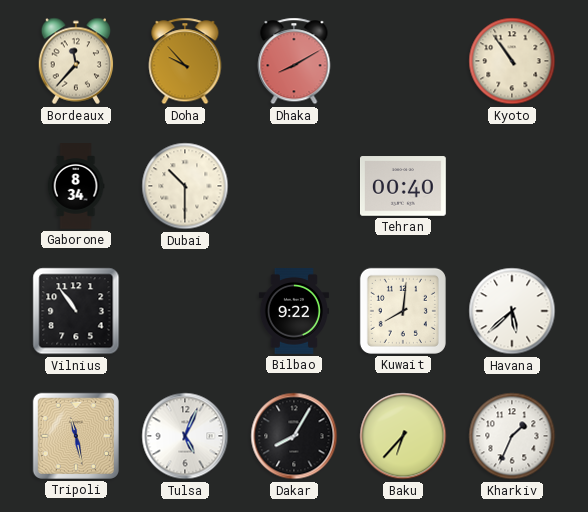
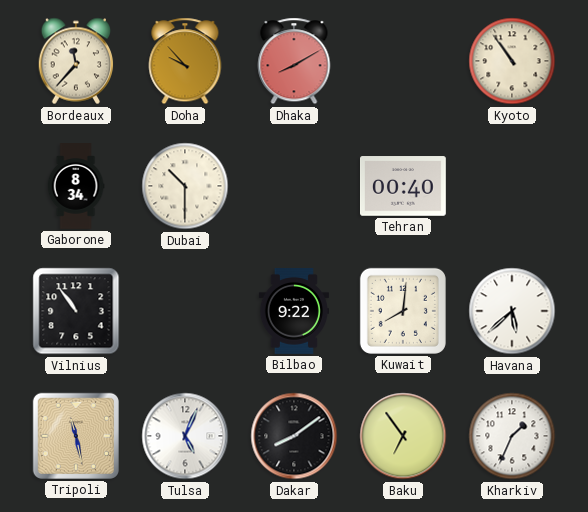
Dakar: 8:05 -> 8:09
Baku: 6:37 -> 6:54
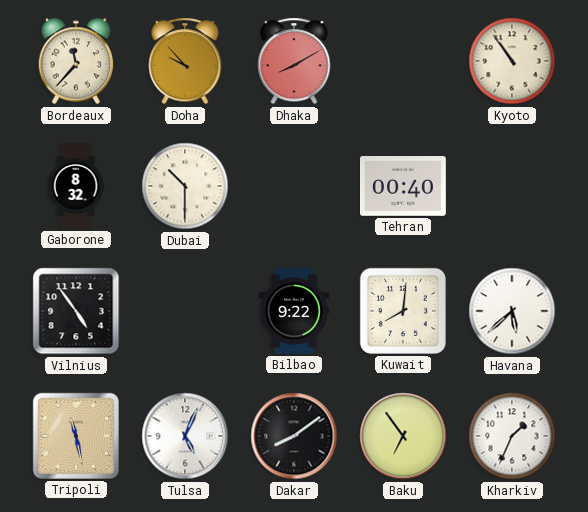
Gaborone: 8:34 -> 8:32
Vilnius: 10:54 -> 4:54
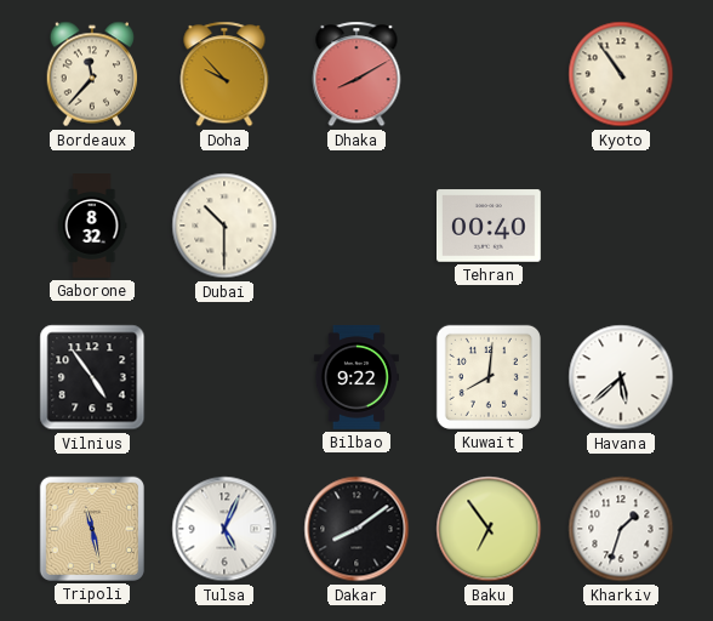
Kharkiv: 1:34 -> 1:33
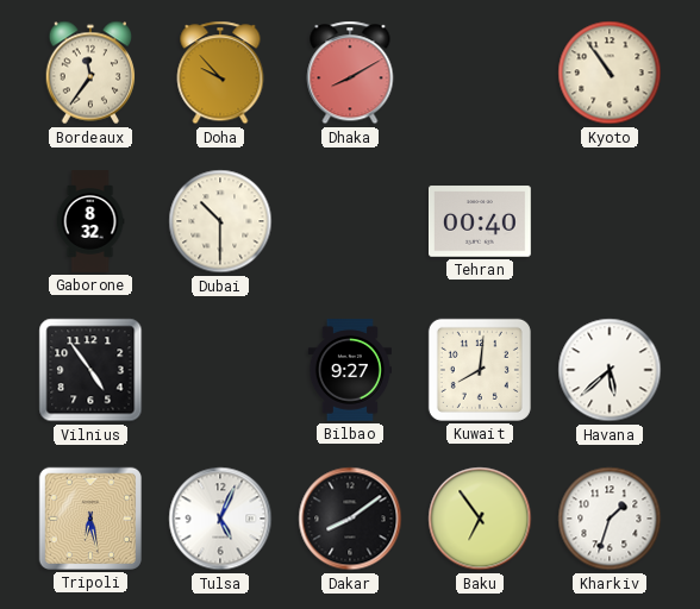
Bordeaux: 11:37 -> 11:36
Bilbao: 9:22 -> 9:27
Tripoli: 11:28 -> 6:28
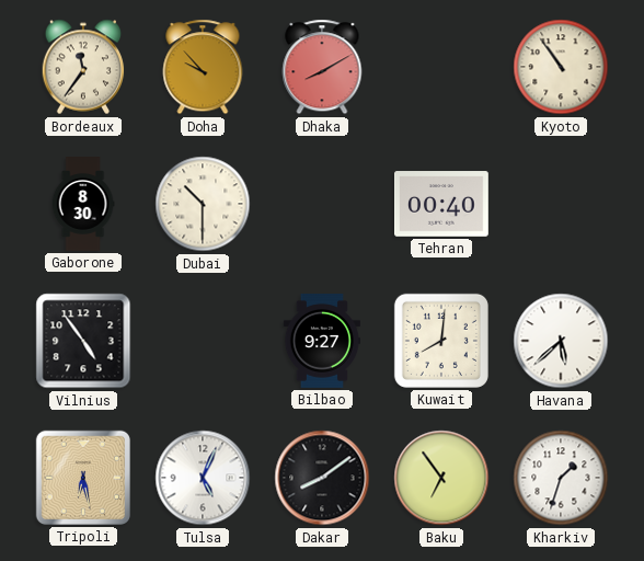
Gaborone: 8:32 -> 8:30
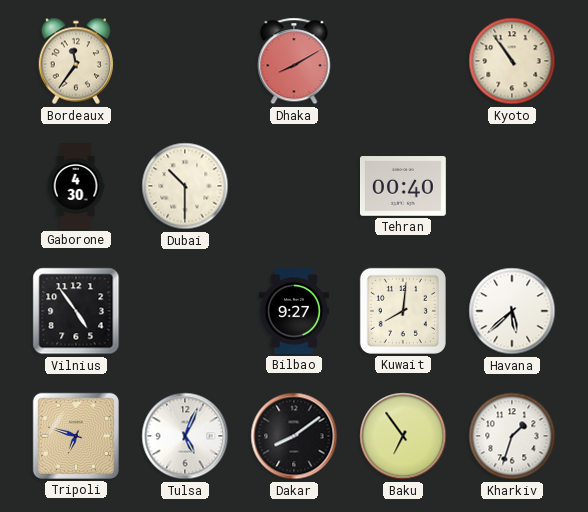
Doha: 9:53 -> none
Gaborone: 8:30 -> 4:30
Tripoli: 6:28 -> 6:48
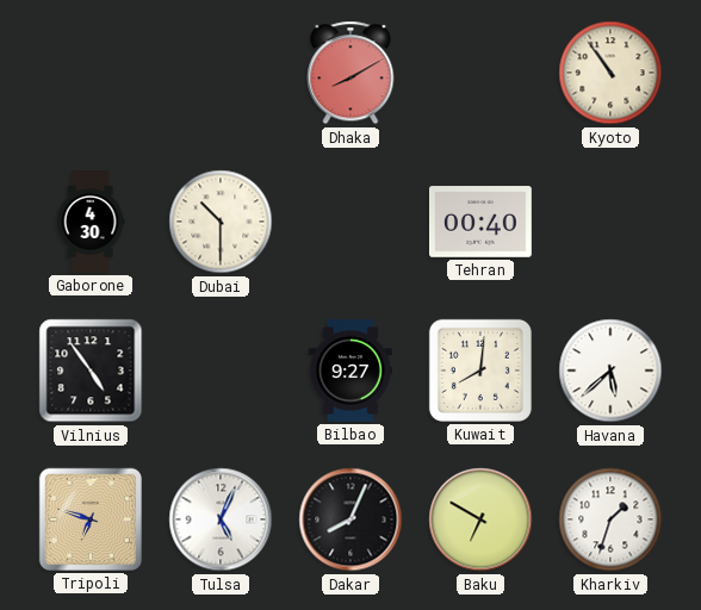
Bordeaux: 11:36 -> none
Dakar: 8:09 -> 8:04
Baku: 6:54 -> 6:50
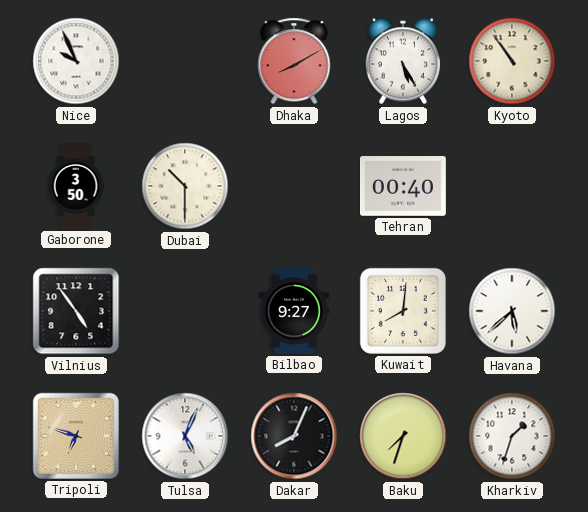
Nice: none -> 9:56
Lagos: none -> 5:25
Gaborone: 4:30 -> 3:50
Baku: 6:50 -> 7:33
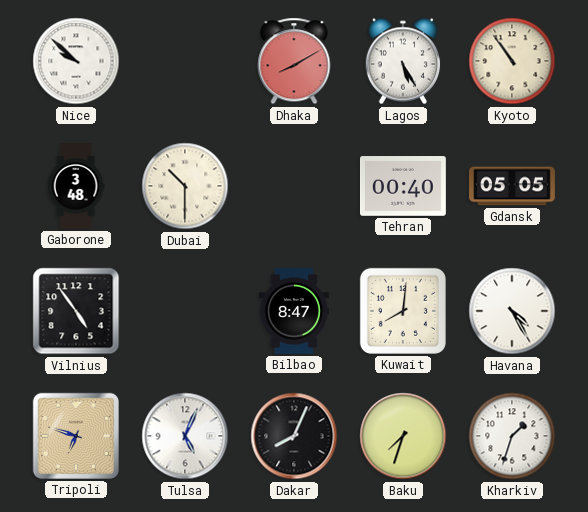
Nice: 9:56 -> 9:52
Gaborone: 3:50 -> 3:48
Gdansk: none -> 05:05
Bilbao: 9:27 -> 8:47
Havana: 5:38 -> 4:25
